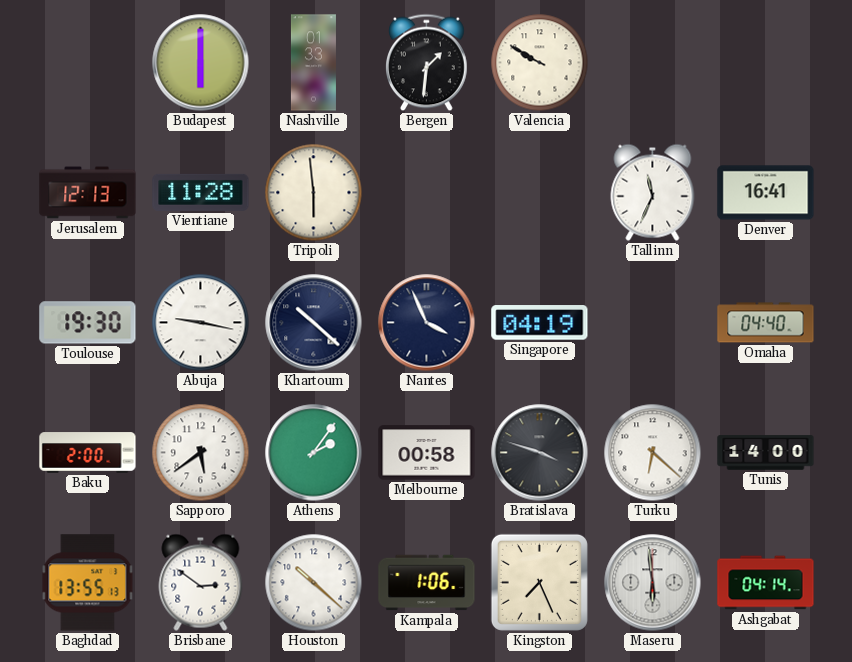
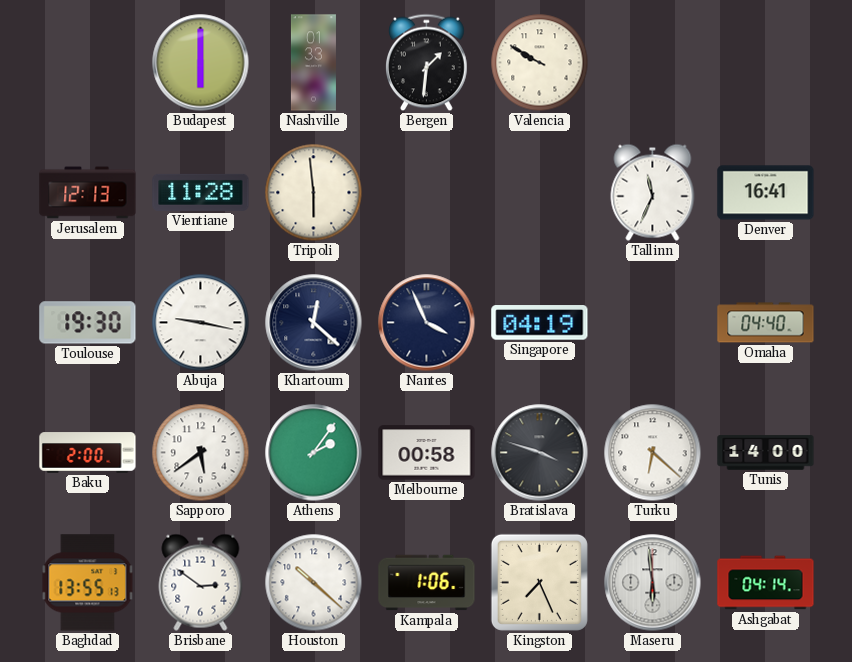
Khartoum: 10:22 -> 12:22
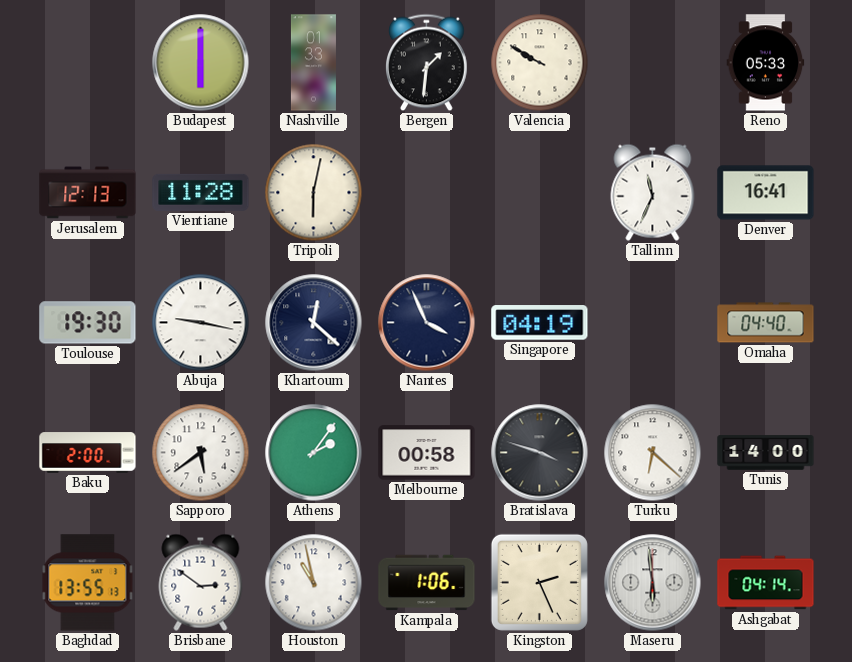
Reno: none -> 05:33
Tripoli: 5:59 -> 6:02
Houston: 10:22 -> 10:58
Kingston: 7:26 -> 2:26
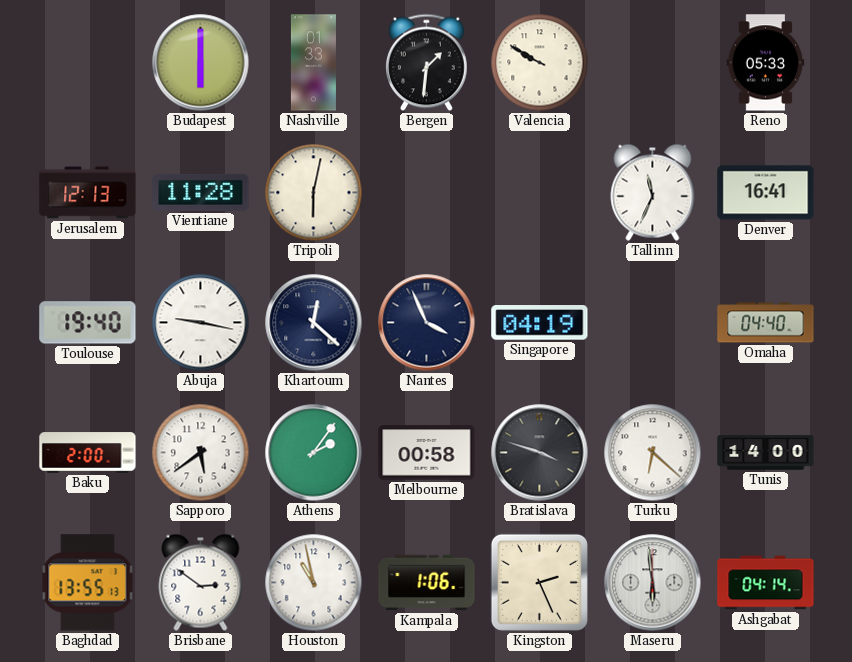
Toulouse: 19:30 -> 19:40
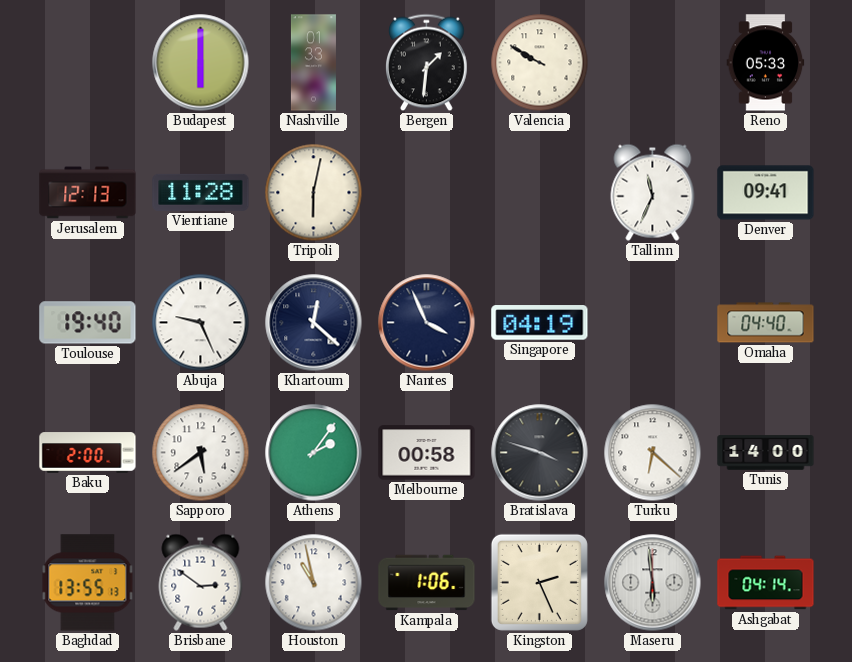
Denver: 16:41 -> 09:41
Abuja: 9:17 -> 9:26
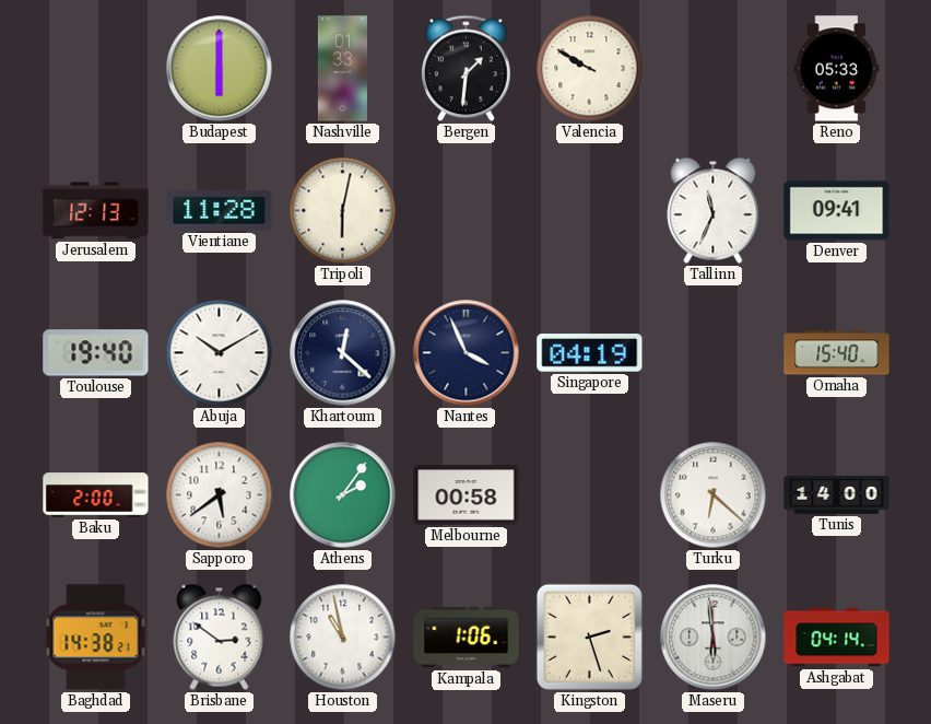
Abuja: 9:26 -> 10:10
Omaha: 04:40 -> 15:40
Bratislava: 3:48 -> none
Baghdad: 13:55 -> 14:38
Kingston: 2:26 -> 2:27
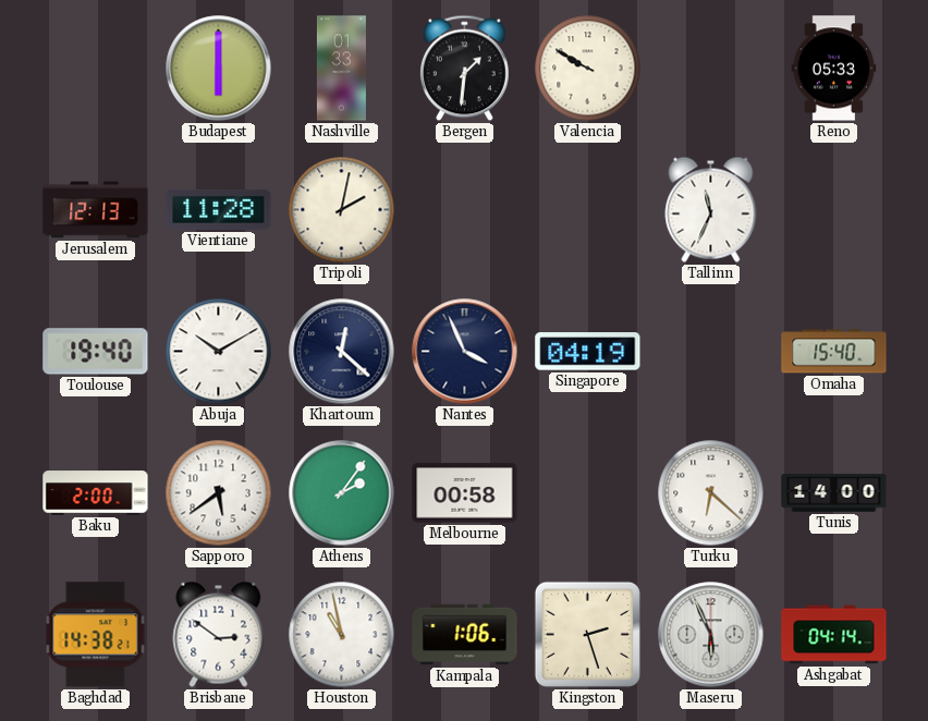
Tripoli: 6:02 -> 2:02
Denver: 09:41 -> none
Maseru: 5:59 -> 5:56
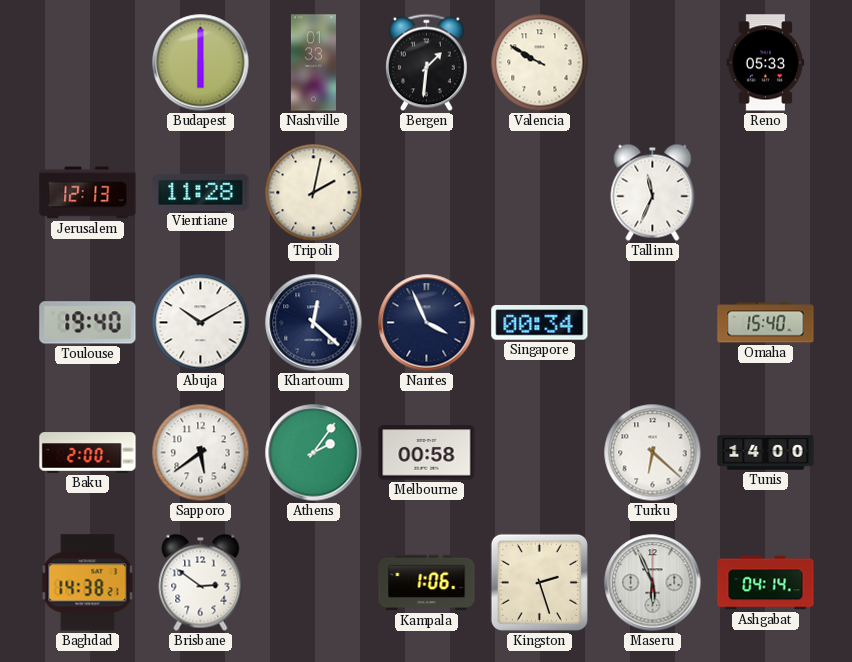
Singapore: 04:19 -> 00:34
Houston: 10:58 -> none
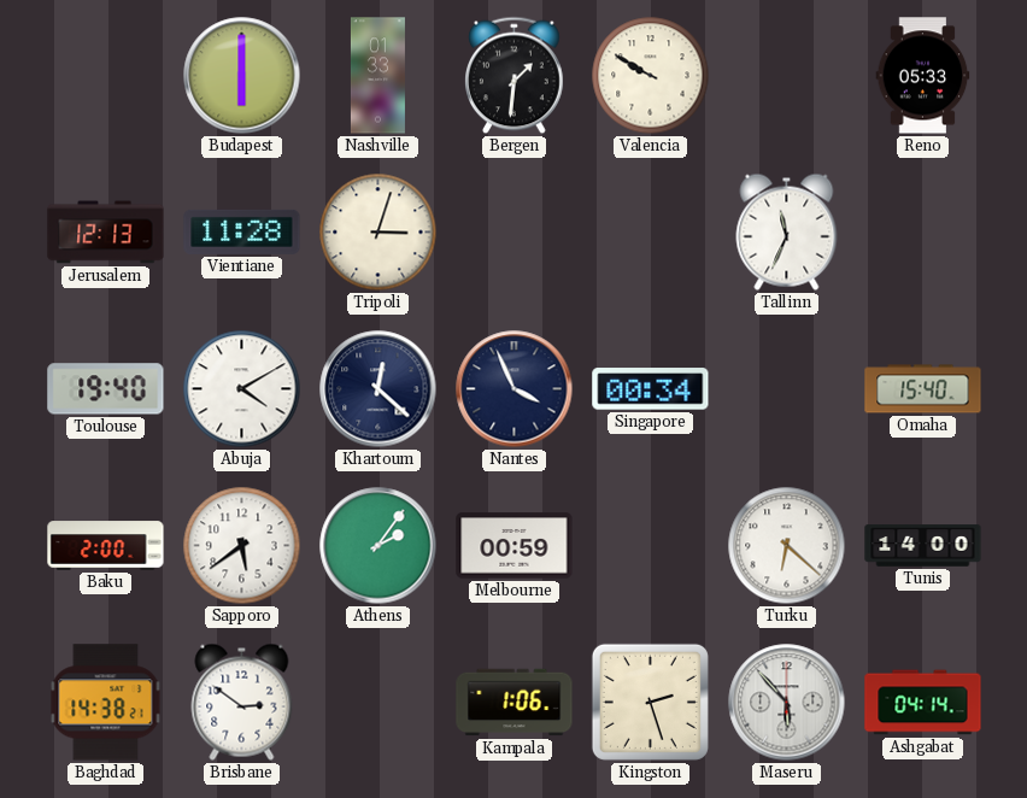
Tripoli: 2:02 -> 3:03
Abuja: 10:10 -> 4:10
Melbourne: 00:58 -> 00:59
Maseru: 5:56 -> 5:53
